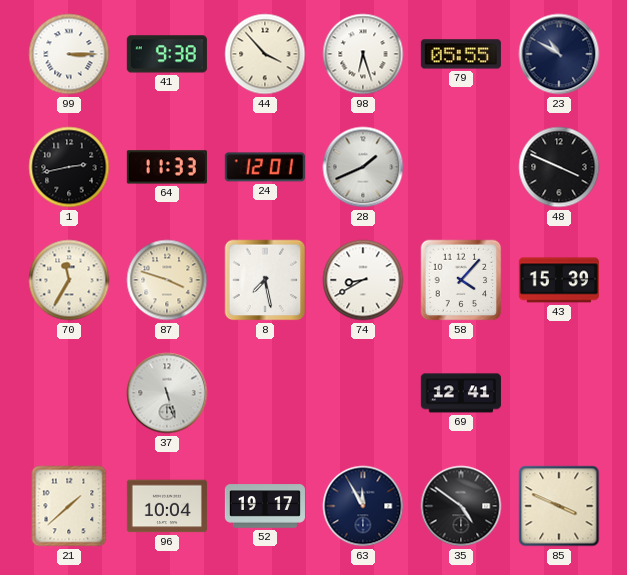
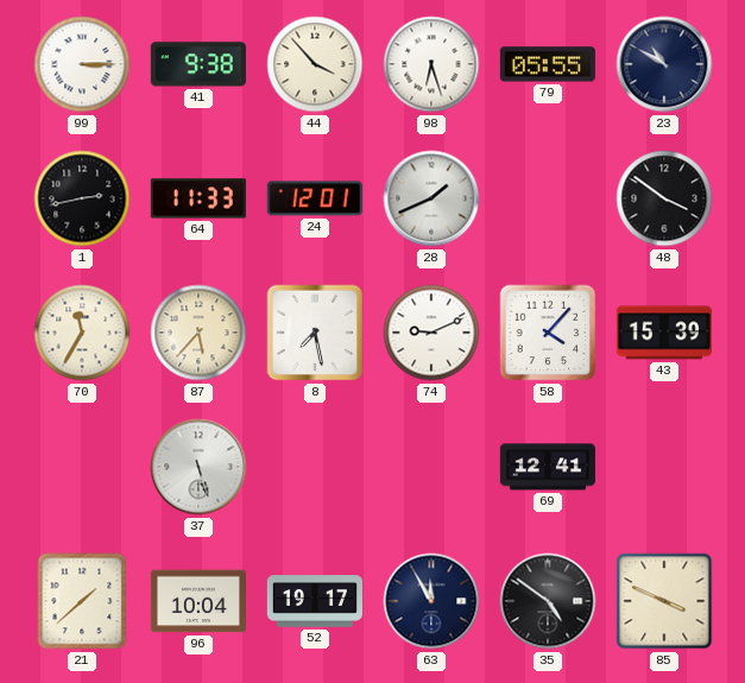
48: 3:49 -> 3:51
87: 3:48 -> 5:37
74: 8:40 -> 9:11
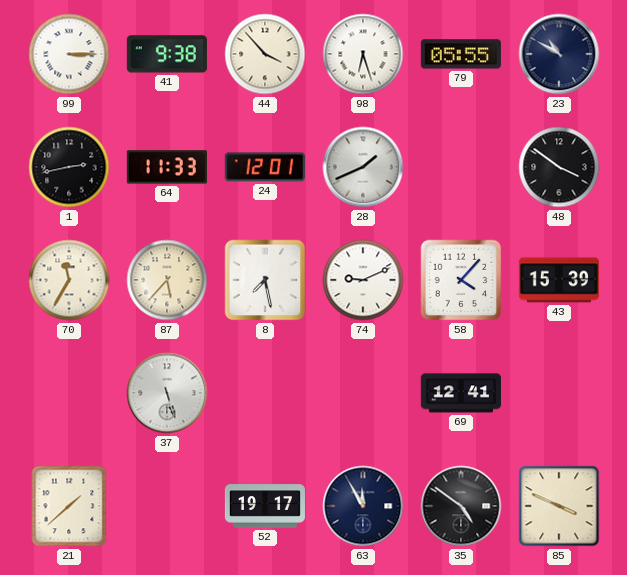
96: 10:04 -> none
